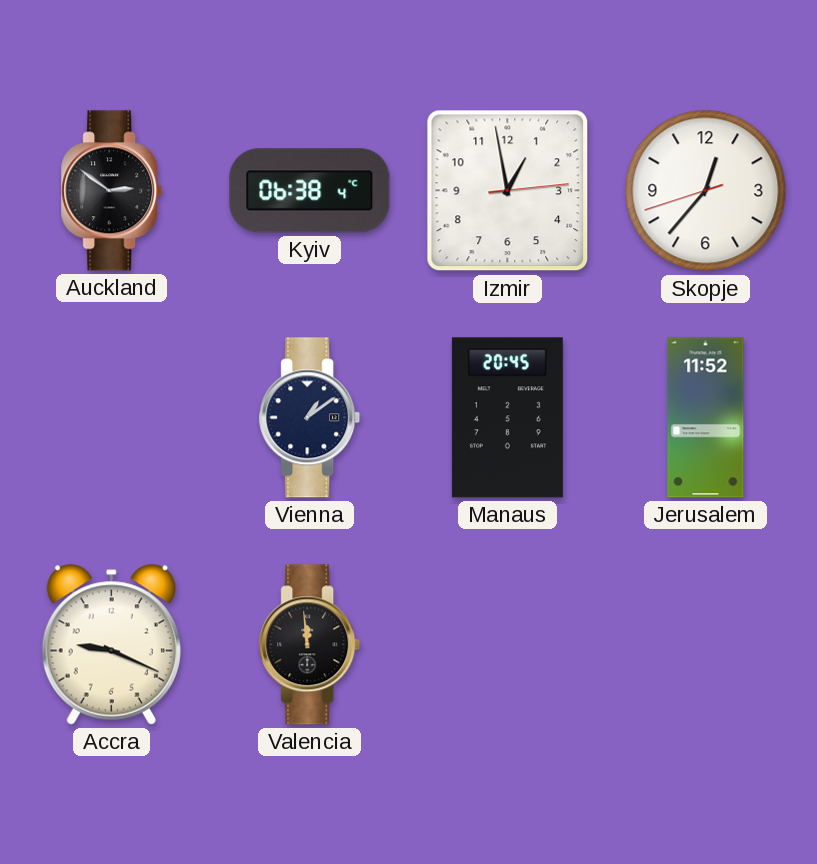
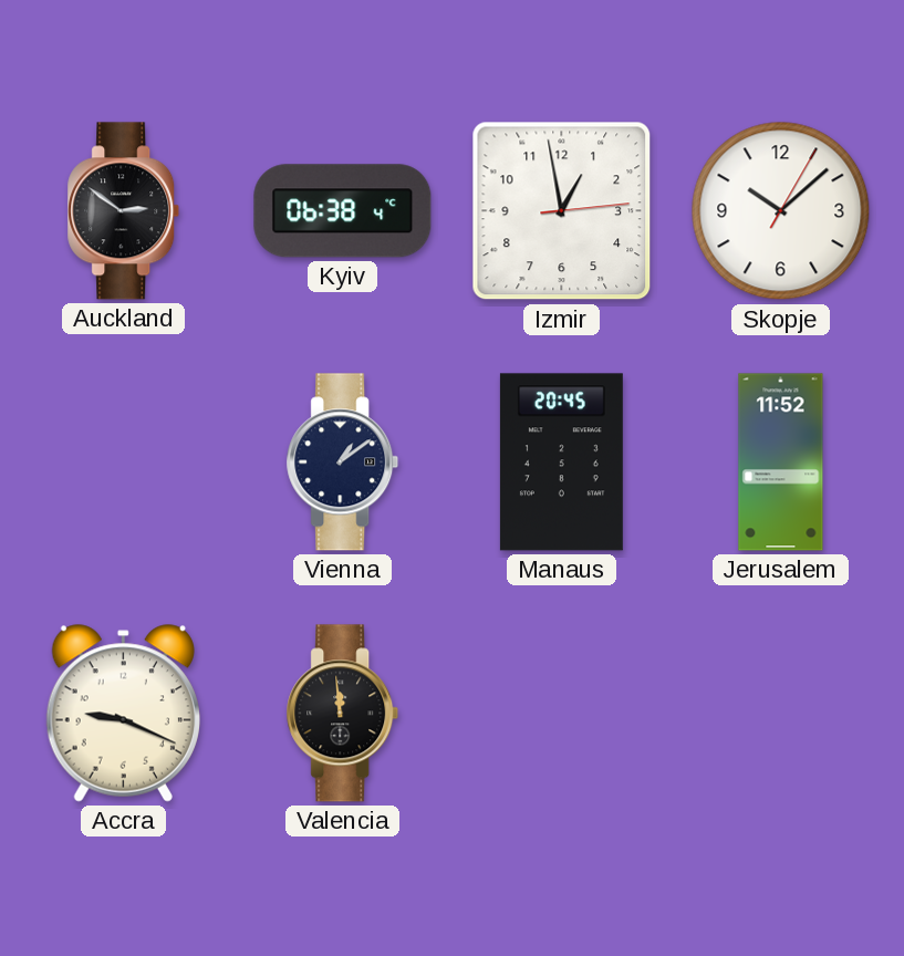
Skopje: 12:36 -> 10:08
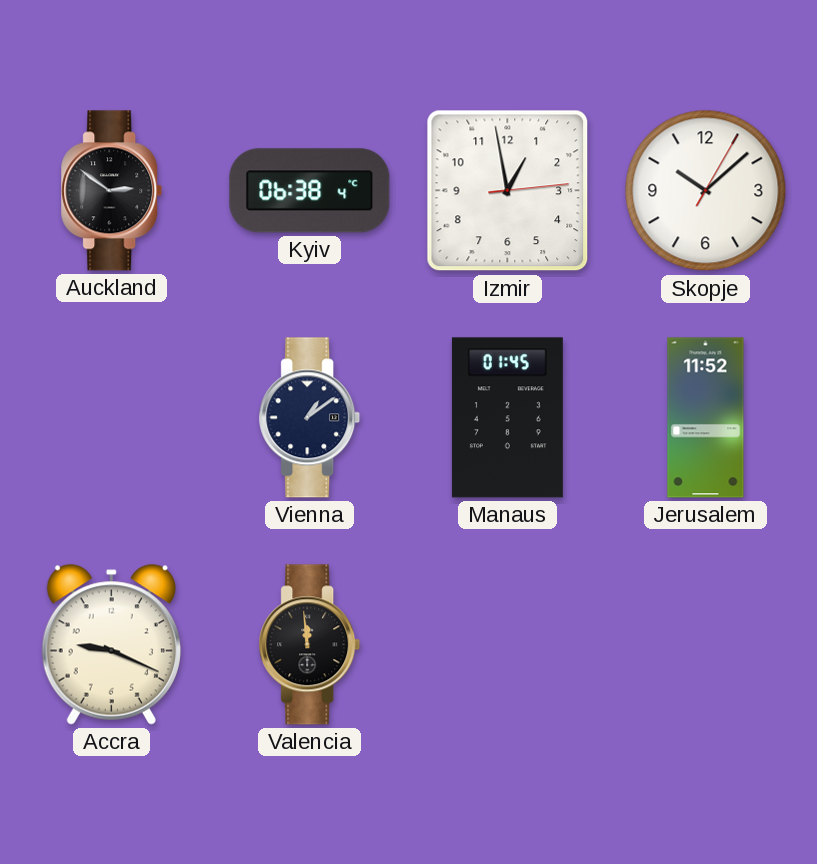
Manaus: 20:45 -> 01:45
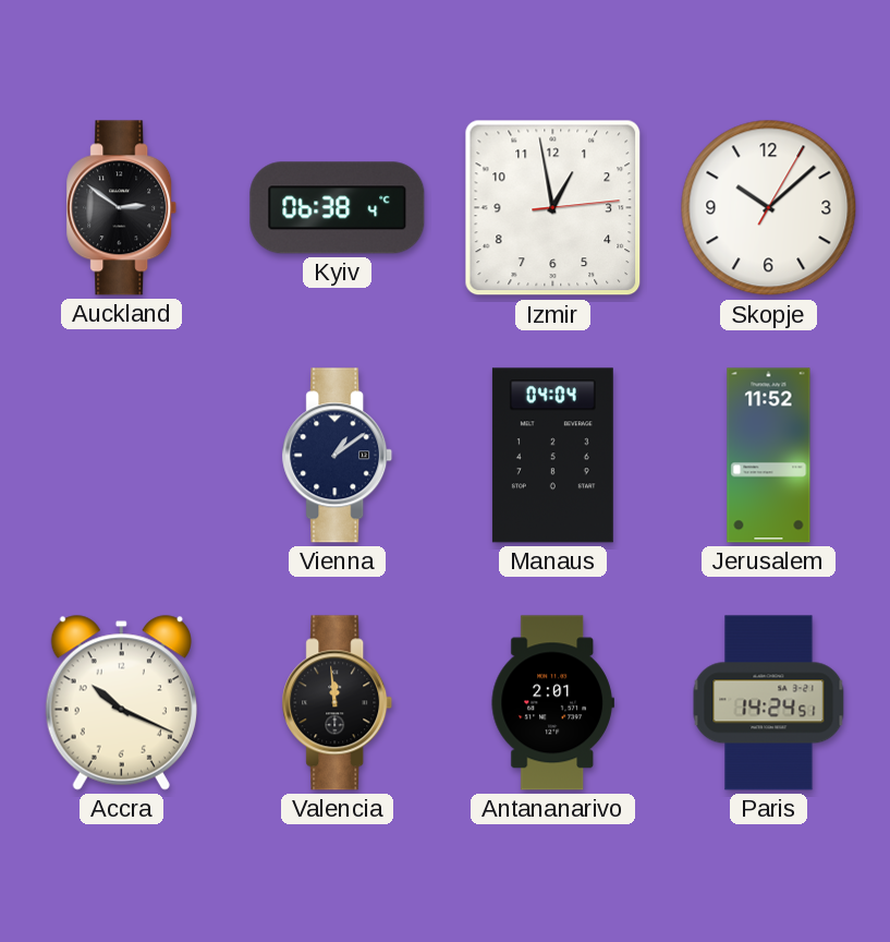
Manaus: 01:45 -> 04:04
Accra: 9:19 -> 10:19
Antananarivo: none -> 2:01
Paris: none -> 14:24
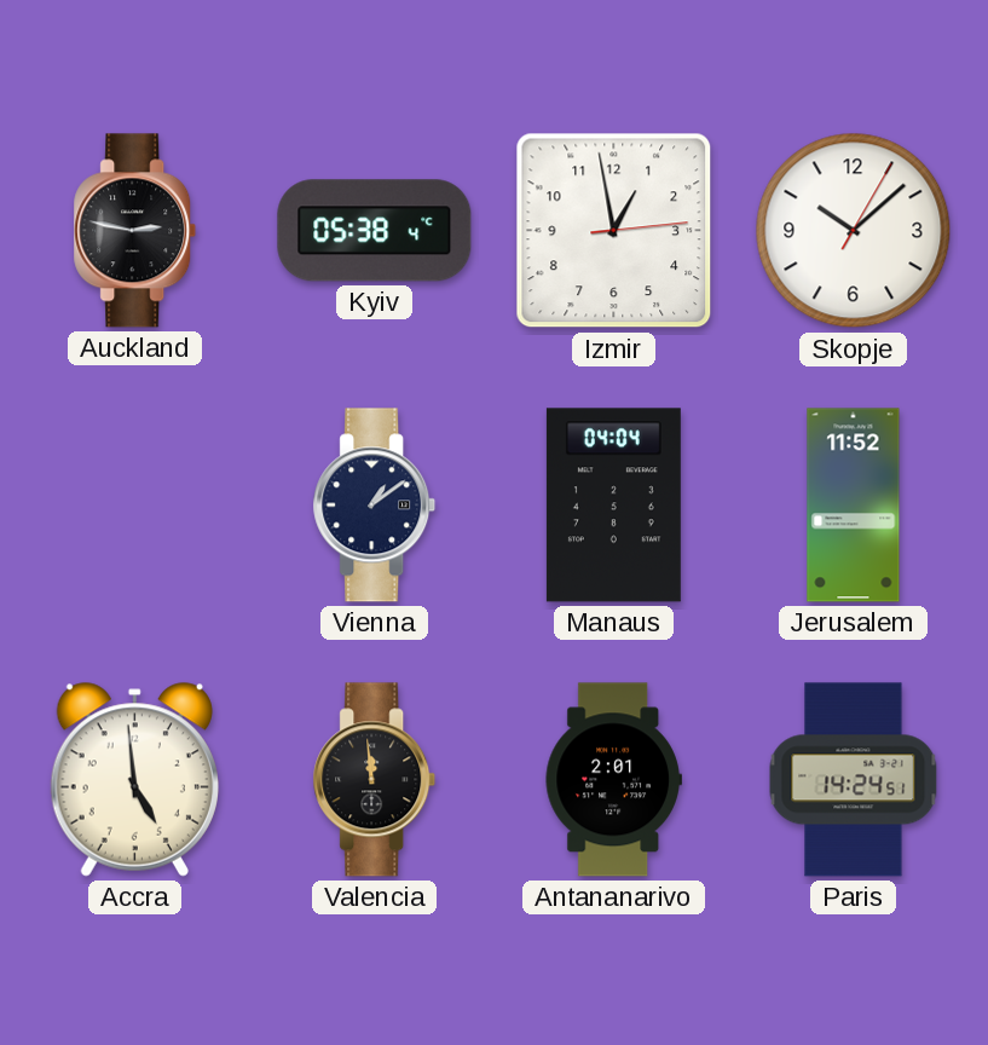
Auckland: 2:51 -> 2:47
Kyiv: 06:38 -> 05:38
Accra: 10:19 -> 4:59
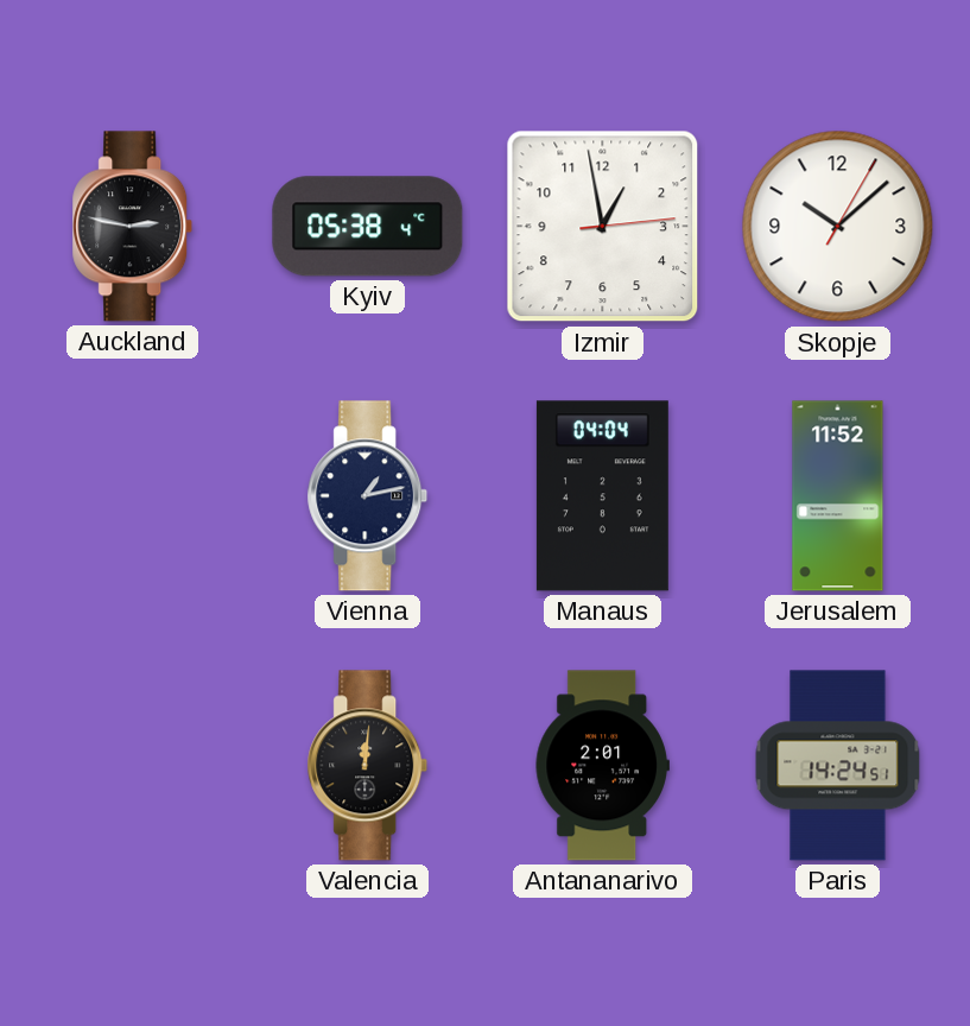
Vienna: 1:09 -> 1:13
Accra: 4:59 -> none
Valencia: 11:59 -> 12:01
